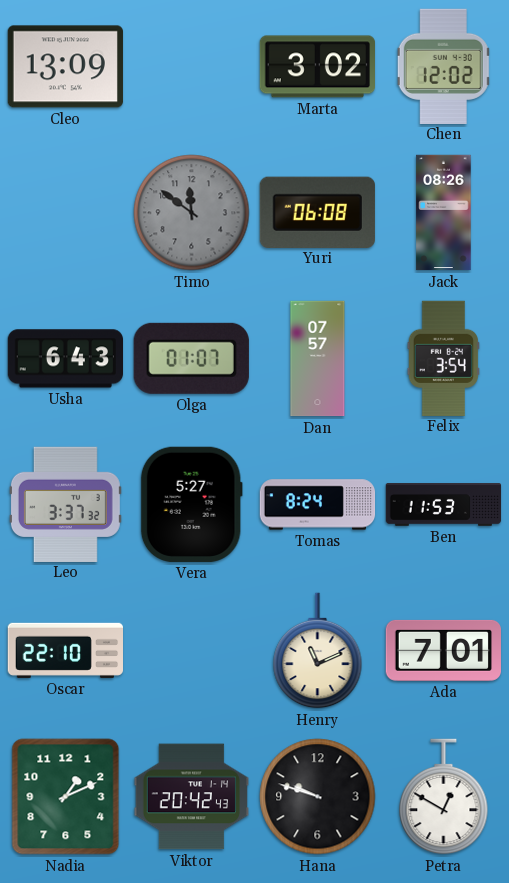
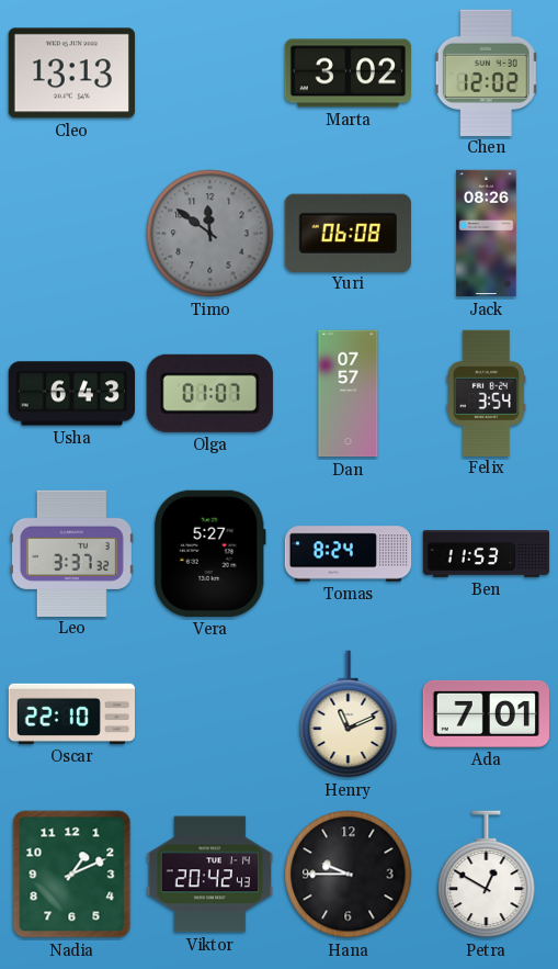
Cleo: 13:09 -> 13:13
Hana: 9:48 -> 9:45
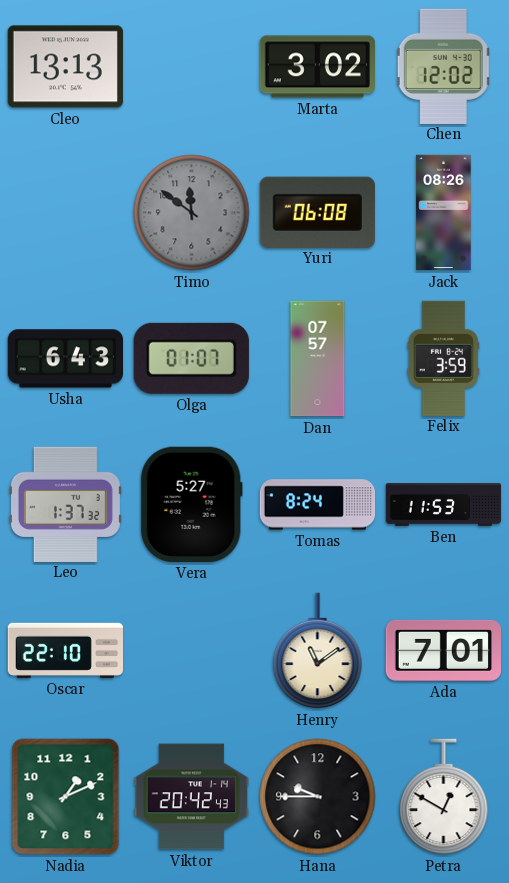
Felix: 3:54 -> 3:59
Leo: 3:37 -> 1:37
Henry: 11:11 -> 11:09
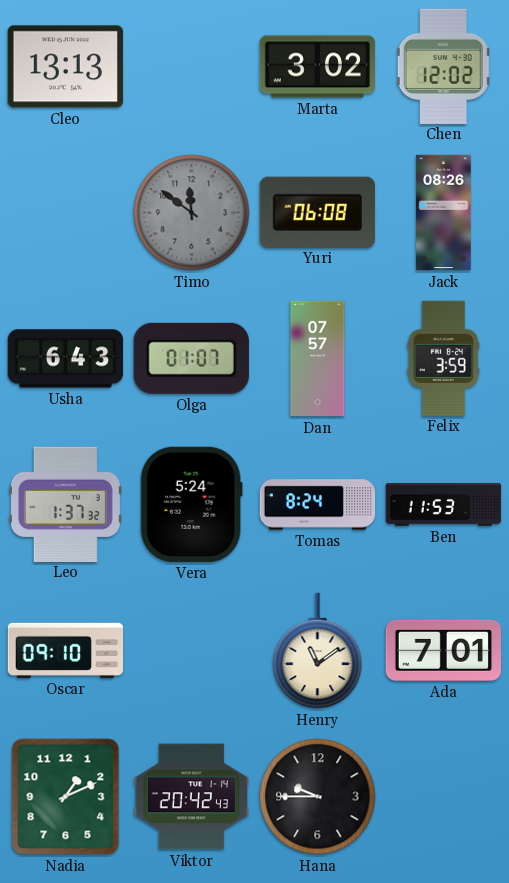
Vera: 5:27 -> 5:24
Oscar: 22:10 -> 09:10
Petra: 12:50 -> none
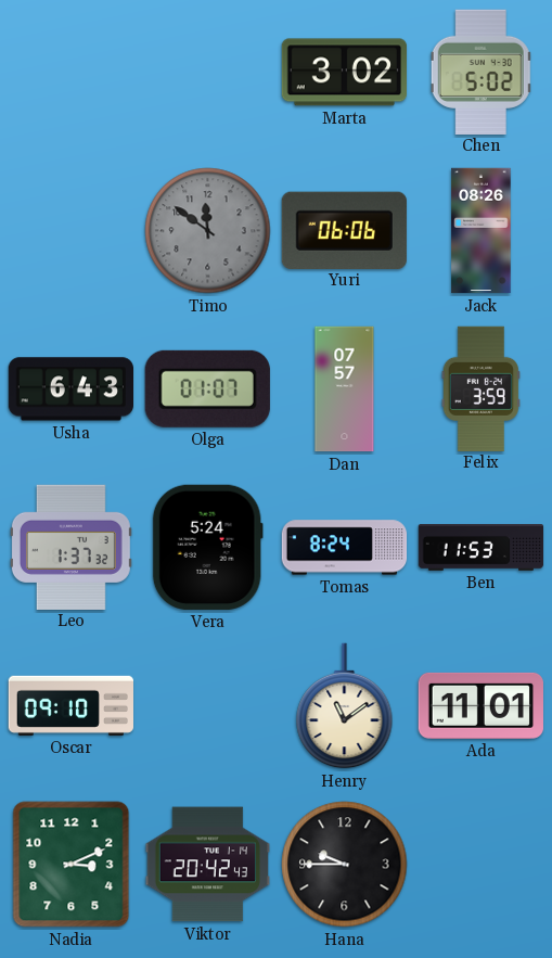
Cleo: 13:13 -> none
Chen: 12:02 -> 5:02
Yuri: 06:08 -> 06:06
Ada: 7:01 -> 11:01
Nadia: 1:11 -> 3:11
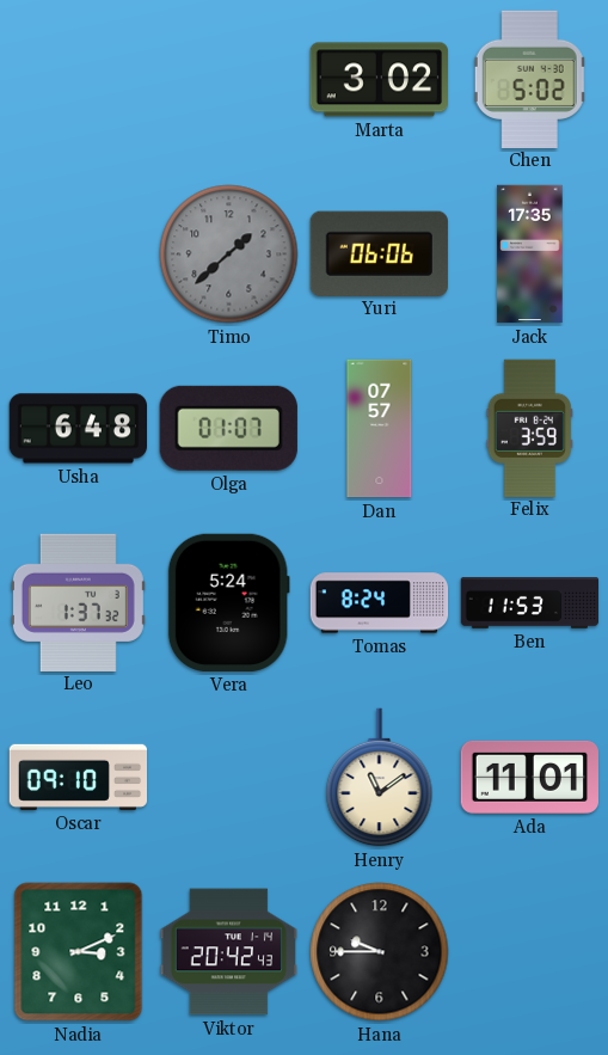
Timo: 11:51 -> 1:38
Jack: 08:26 -> 17:35
Usha: 6:43 -> 6:48
